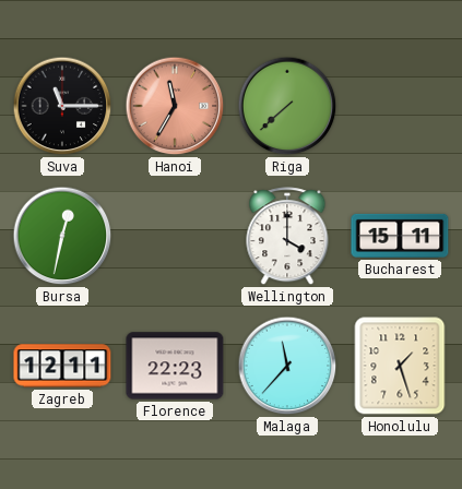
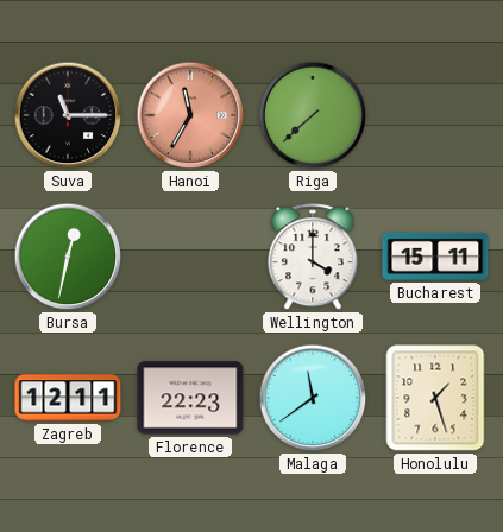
Malaga: 11:37 -> 11:39
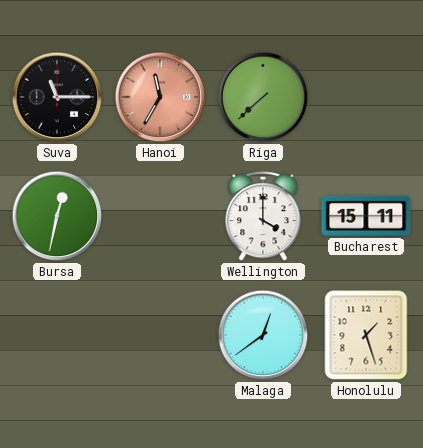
Zagreb: 12:11 -> none
Florence: 22:23 -> none
Malaga: 11:39 -> 12:39
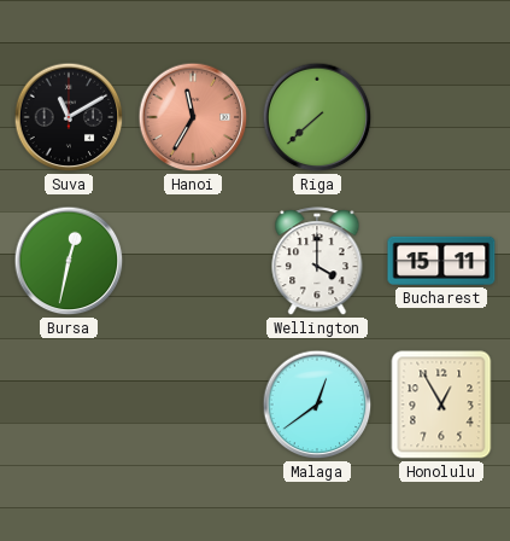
Suva: 11:15 -> 11:10
Honolulu: 1:27 -> 12:55
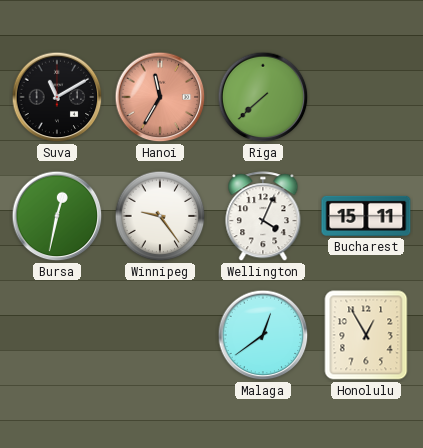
Winnipeg: none -> 9:24
Wellington: 4:00 -> 4:04
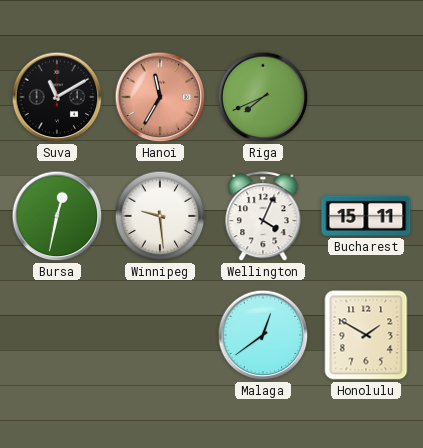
Riga: 7:38 -> 7:41
Winnipeg: 9:24 -> 9:29
Honolulu: 12:55 -> 1:50
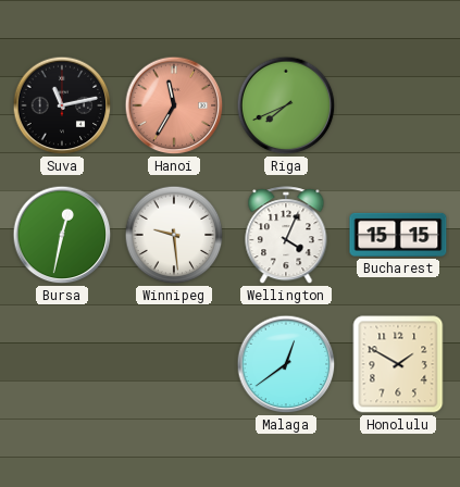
Suva: 11:10 -> 11:13
Bucharest: 15:11 -> 15:15
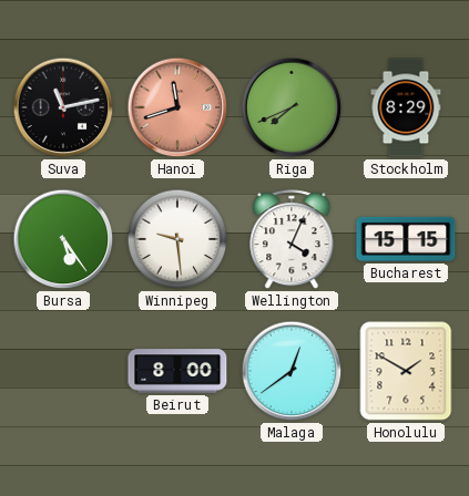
Hanoi: 11:35 -> 11:42
Stockholm: none -> 8:29
Bursa: 12:32 -> 5:24
Beirut: none -> 8:00
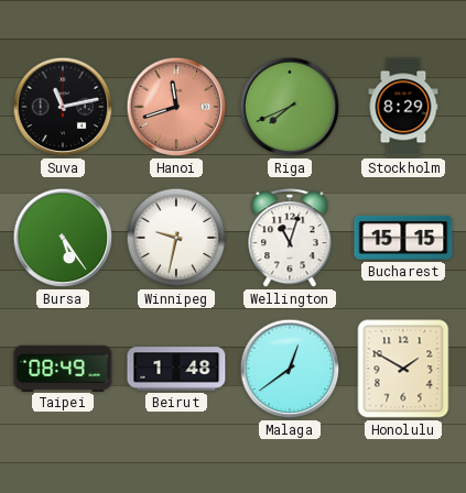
Winnipeg: 9:29 -> 9:32
Wellington: 4:04 -> 11:03
Taipei: none -> 08:49
Beirut: 8:00 -> 1:48
